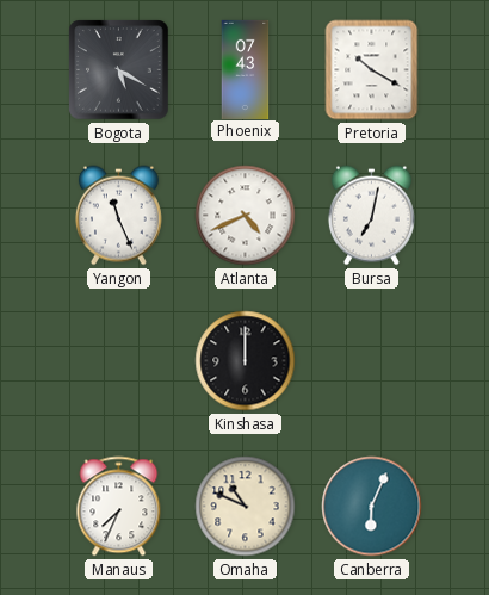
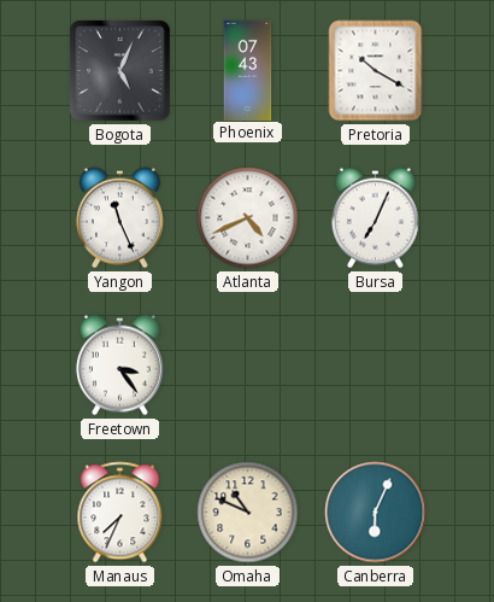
Bogota: 5:20 -> 5:04
Bursa: 7:02 -> 7:04
Freetown: none -> 3:24
Kinshasa: 12:00 -> none
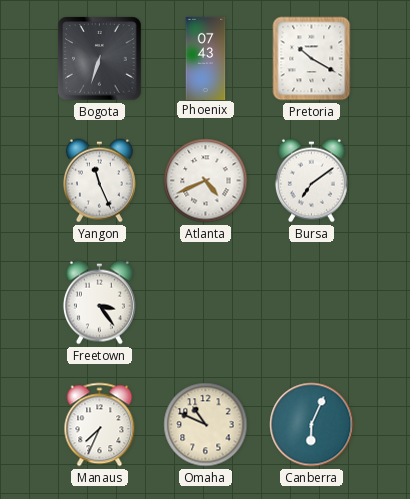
Bogota: 5:04 -> 6:33
Bursa: 7:04 -> 7:09
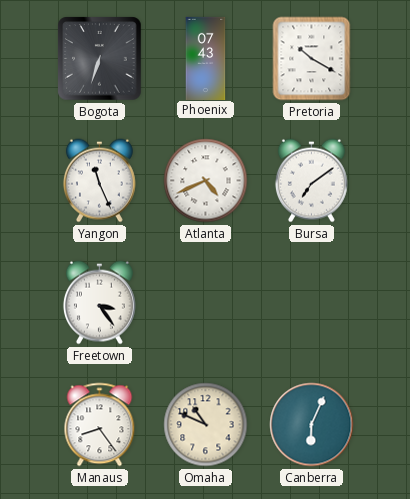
Manaus: 7:34 -> 8:24
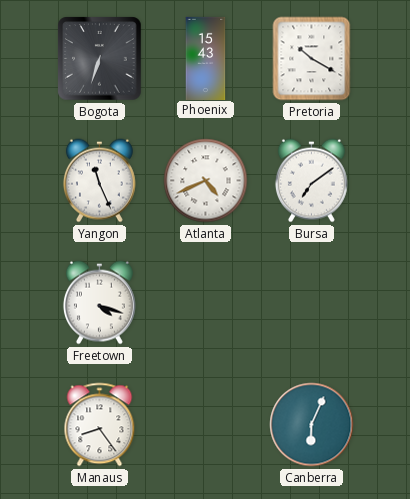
Phoenix: 07:43 -> 15:43
Freetown: 3:24 -> 4:18
Omaha: 10:49 -> none
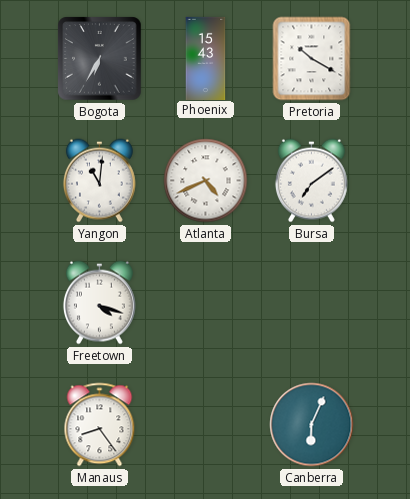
Bogota: 6:33 -> 6:35
Yangon: 11:26 -> 11:01
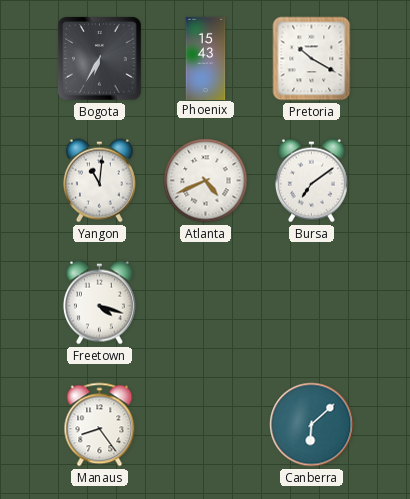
Canberra: 6:04 -> 6:08
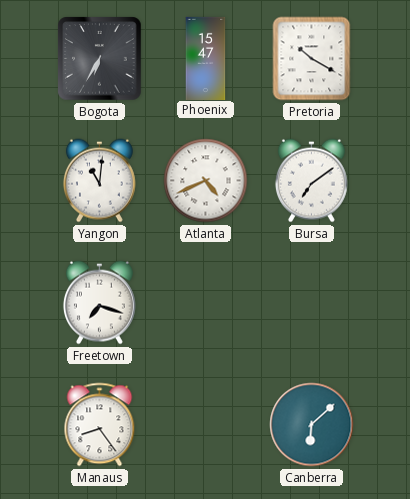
Phoenix: 15:43 -> 15:47
Freetown: 4:18 -> 7:18
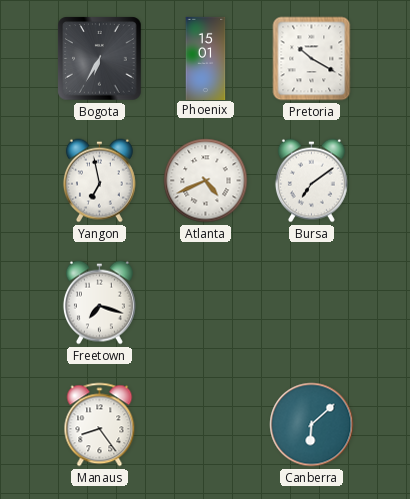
Phoenix: 15:47 -> 15:01
Yangon: 11:01 -> 6:58
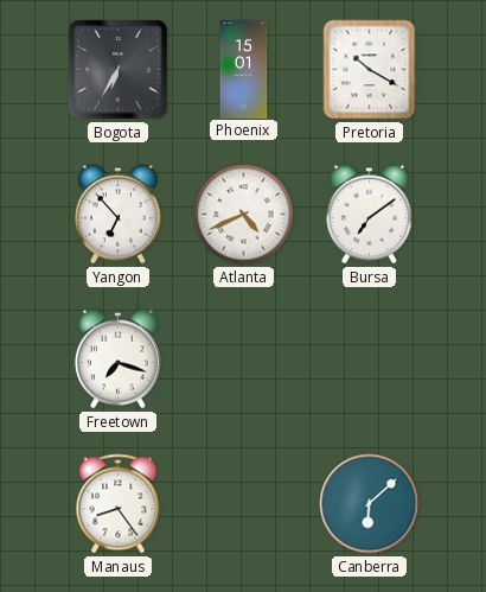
Yangon: 6:58 -> 6:53
